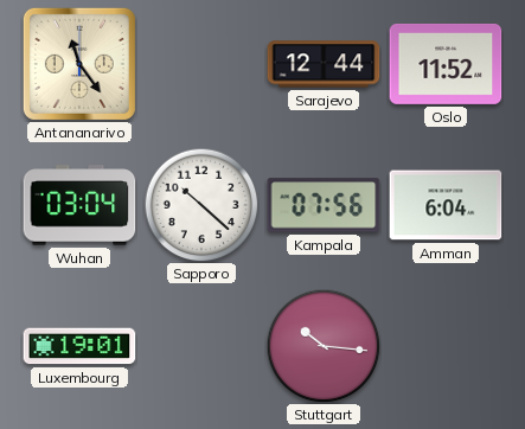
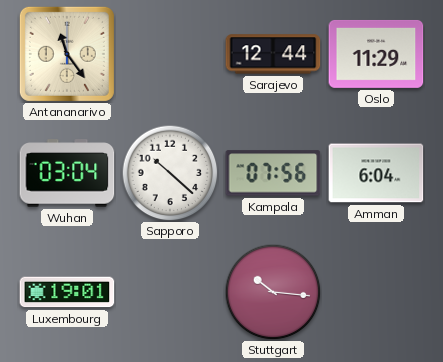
Oslo: 11:52 -> 11:29
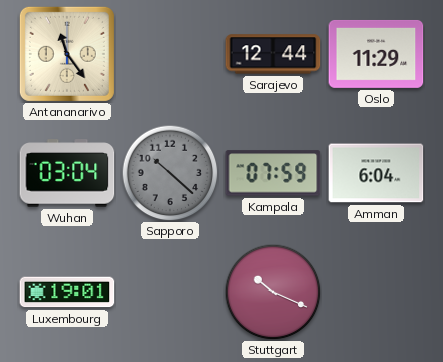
Sapporo dial: white -> grey
Kampala: 07:56 -> 07:59
Stuttgart: 10:16 -> 10:19
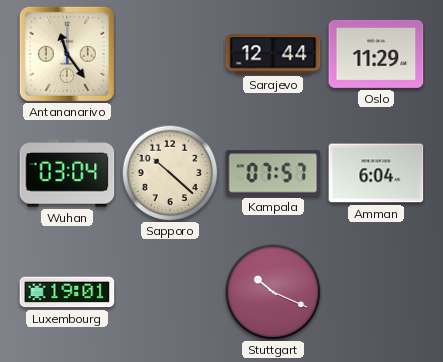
Sapporo dial: grey -> cream
Kampala: 07:59 -> 07:57
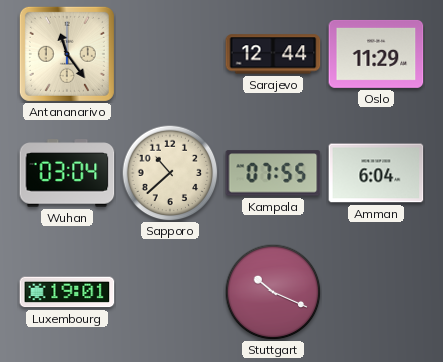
Sapporo: 10:22 -> 10:38
Kampala: 07:57 -> 07:55
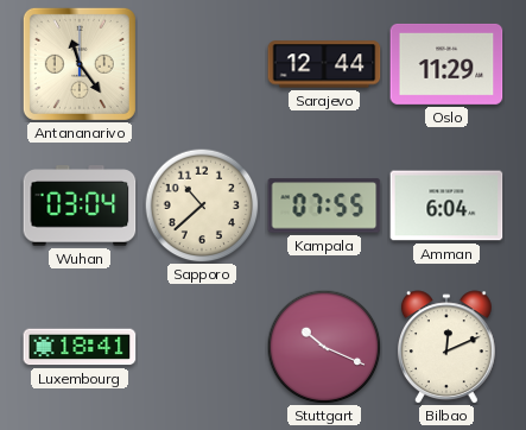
Luxembourg: 19:01 -> 18:41
Bilbao: none -> 12:11
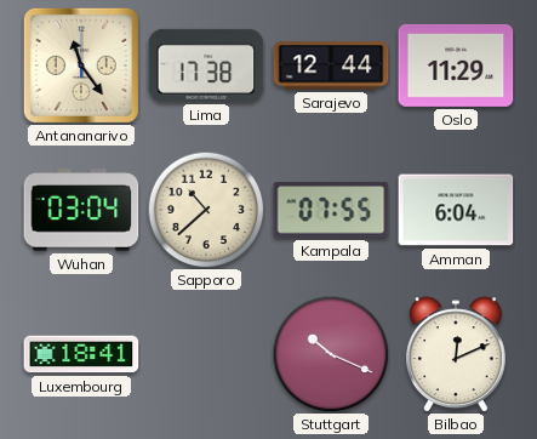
Lima: none -> 17:38
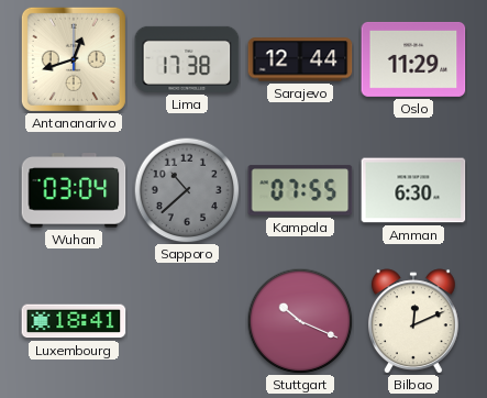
Antananarivo: 11:24 -> 12:42
Sapporo dial: cream -> grey
Amman: 6:04 -> 6:30
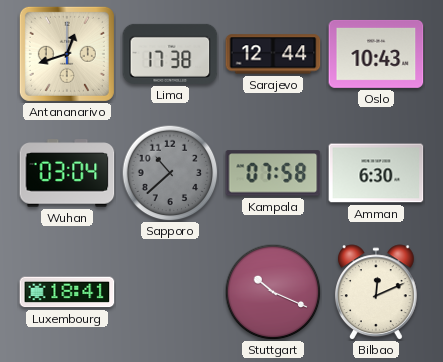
Oslo: 11:29 -> 10:43
Kampala: 07:55 -> 07:58
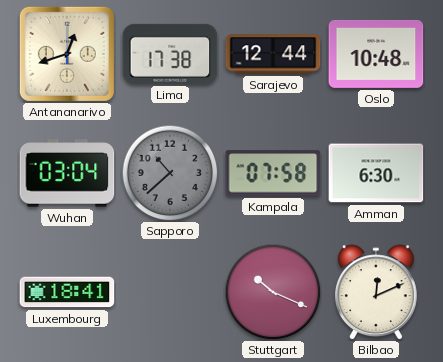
Oslo: 10:43 -> 10:48
